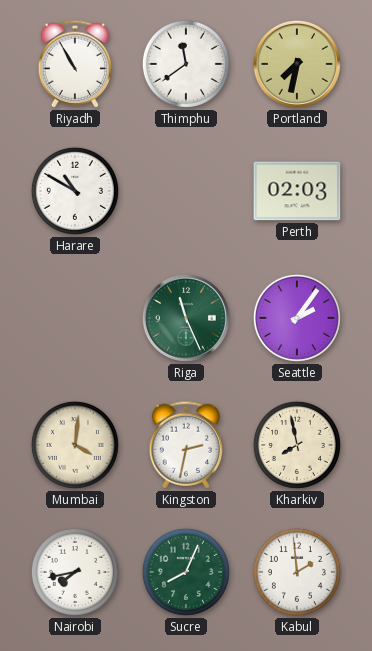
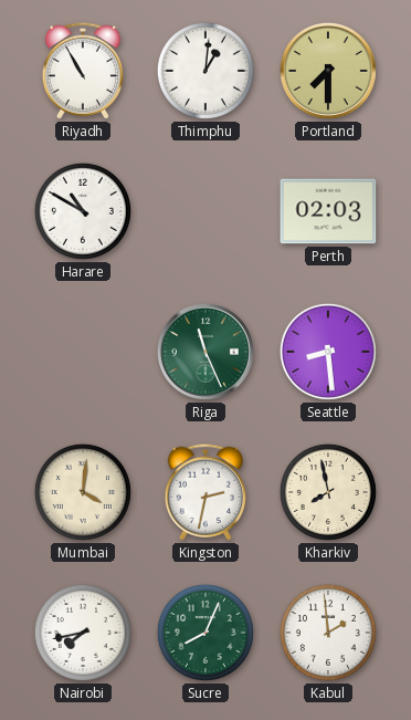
Thimphu: 11:39 -> 1:01
Portland: 7:32 -> 7:30
Seattle: 2:06 -> 8:29
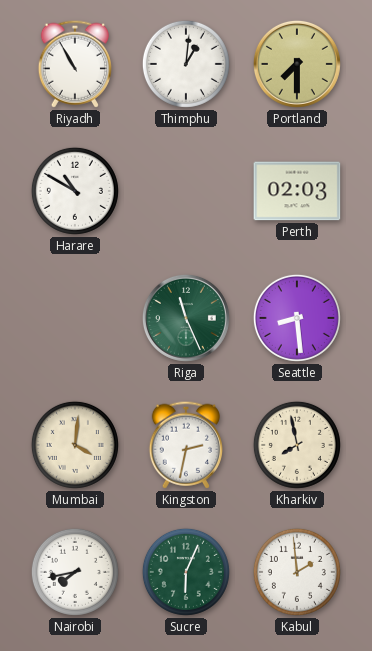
Sucre: 8:04 -> 6:04
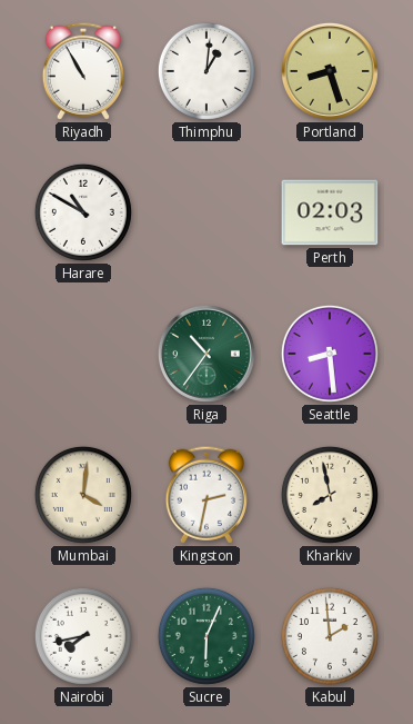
Portland: 7:30 -> 8:27
Riga: 11:26 -> 10:36
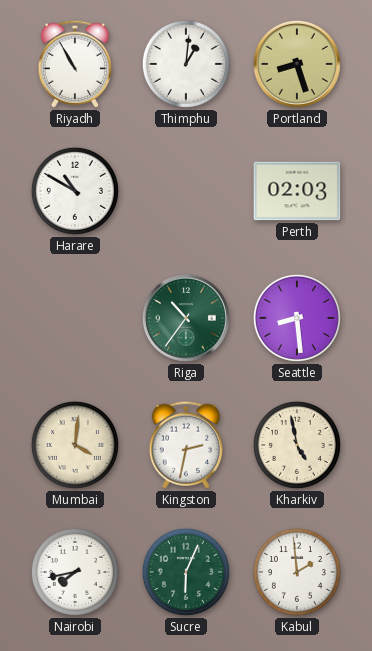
Kharkiv: 7:58 -> 4:58
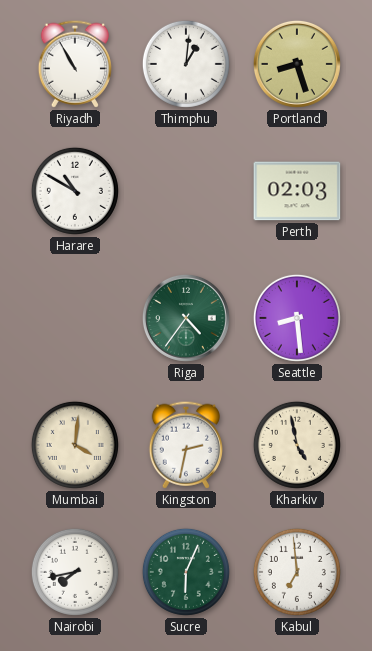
Riga: 10:36 -> 4:36
Kabul: 1:59 -> 6:59
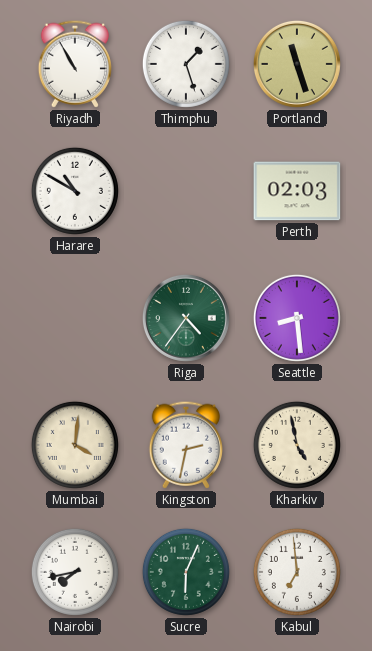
Thimphu: 1:01 -> 1:27
Portland: 8:27 -> 11:27
